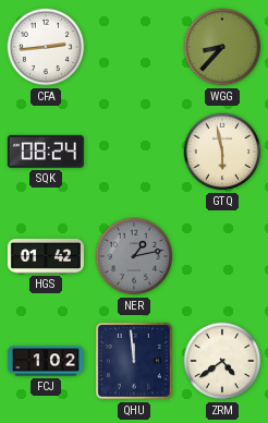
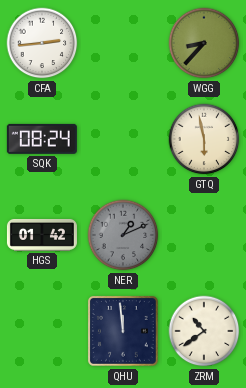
NER: 1:13 -> 1:11
FCJ: 1:02 -> none
ZRM: 4:39 -> 10:39
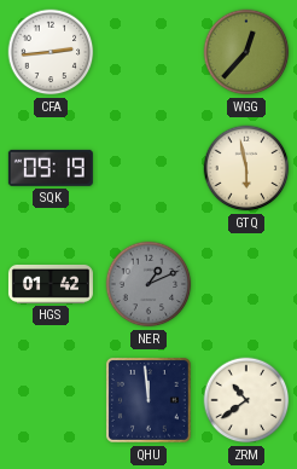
WGG: 8:37 -> 12:37
SQK: 08:24 -> 09:19
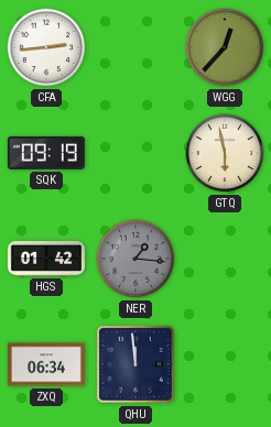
NER: 1:11 -> 1:16
ZXQ: none -> 06:34
ZRM: 10:39 -> none
